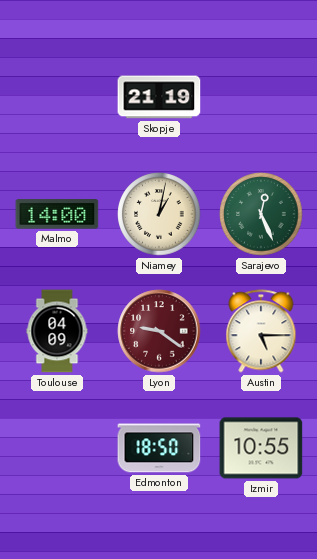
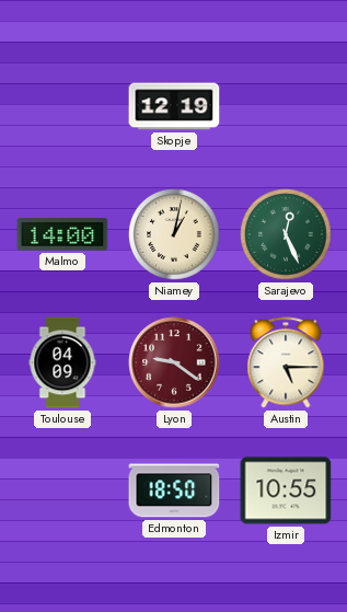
Skopje: 21:19 -> 12:19
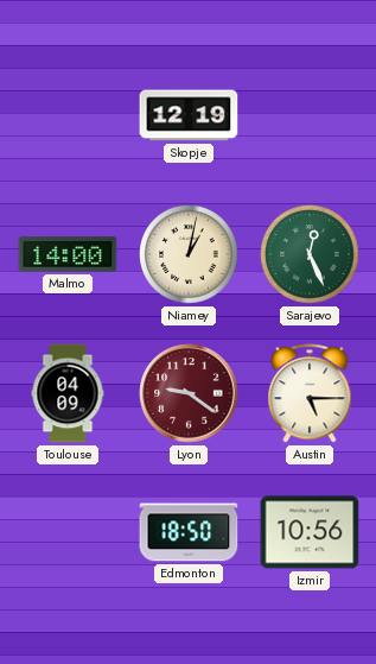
Izmir: 10:55 -> 10:56
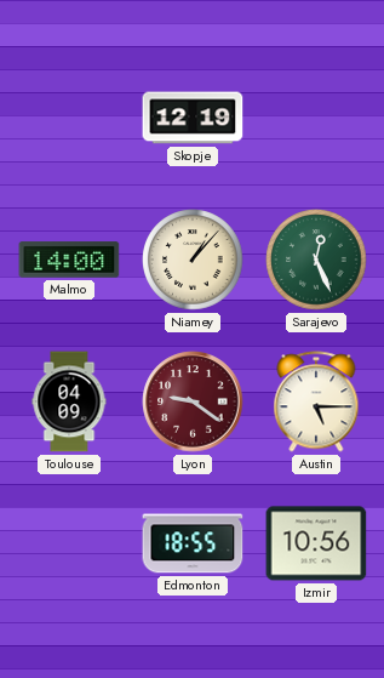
Niamey: 1:02 -> 1:07
Edmonton: 18:50 -> 18:55
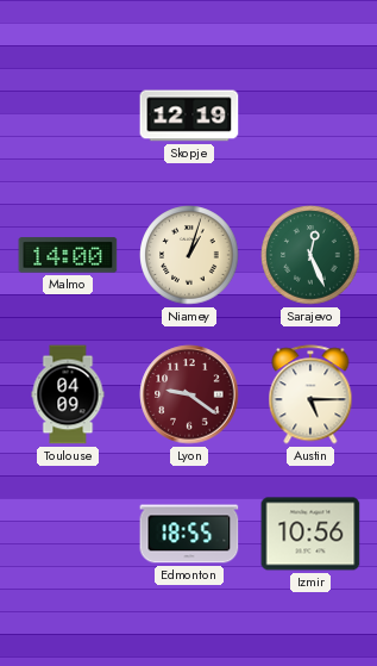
Niamey: 1:07 -> 1:03
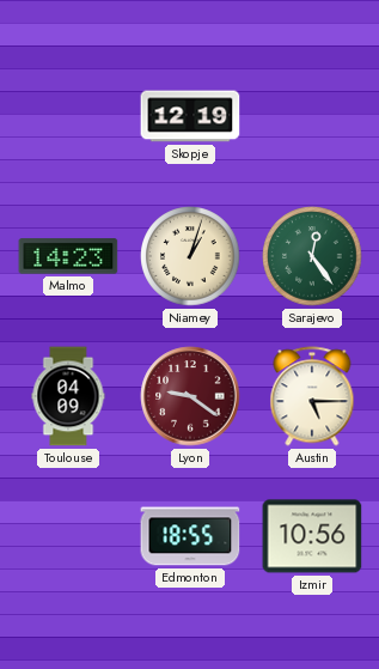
Malmo: 14:00 -> 14:23
Sarajevo: 12:26 -> 12:24
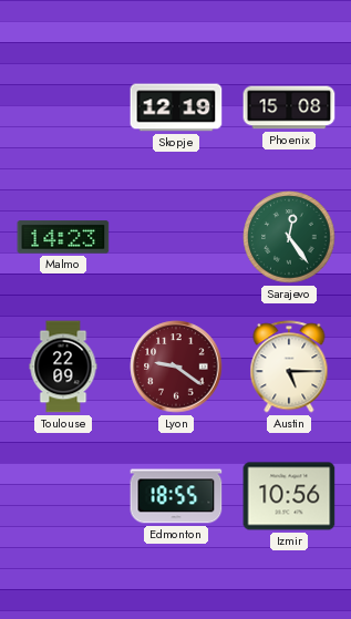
Phoenix: none -> 15:08
Niamey: 1:03 -> none
Toulouse: 04:09 -> 22:09
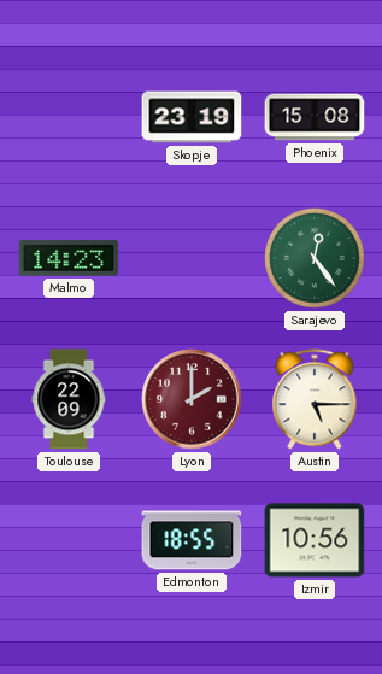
Skopje: 12:19 -> 23:19
Lyon: 9:21 -> 2:00
